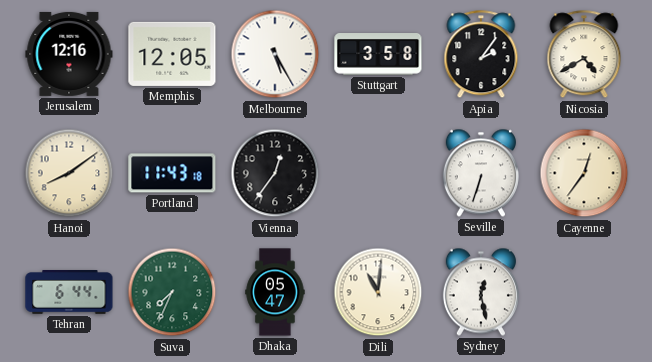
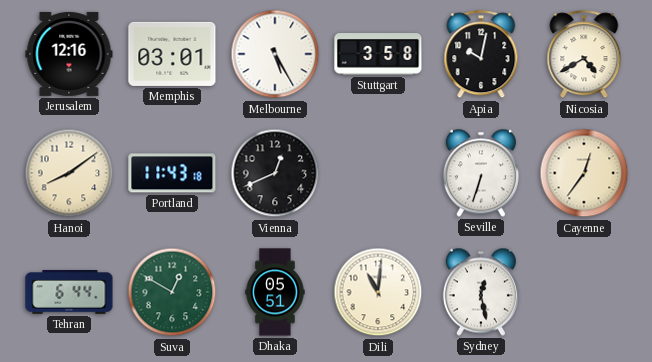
Memphis: 12:05 -> 03:01
Apia: 2:06 -> 10:02
Vienna: 12:36 -> 12:41
Suva: 7:34 -> 12:50
Dhaka: 05:47 -> 05:51
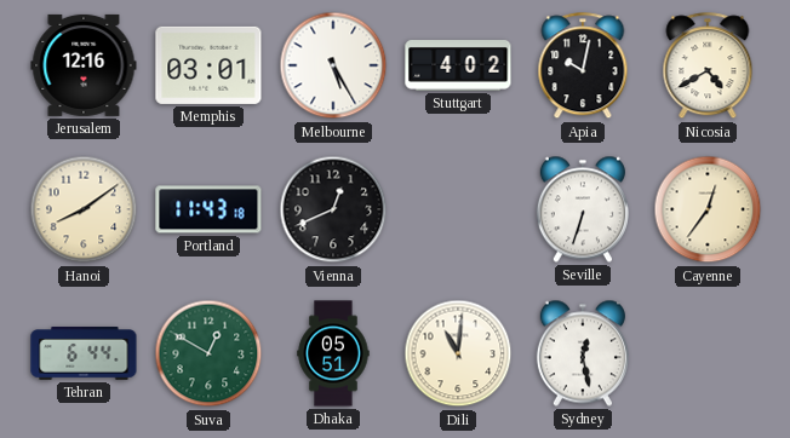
Stuttgart: 3:58 -> 4:02
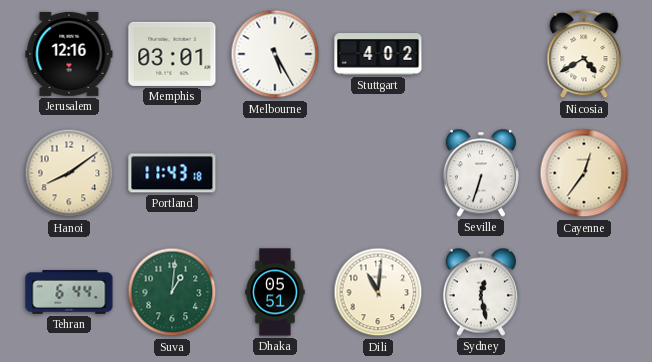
Apia: 10:02 -> none
Vienna: 12:41 -> none
Suva: 12:50 -> 1:01
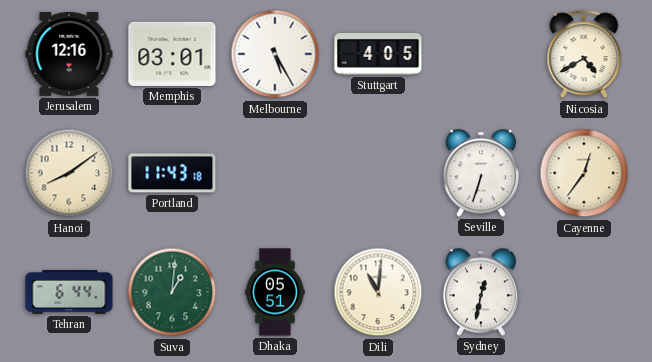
Stuttgart: 4:02 -> 4:05
Sydney: 12:28 -> 12:32
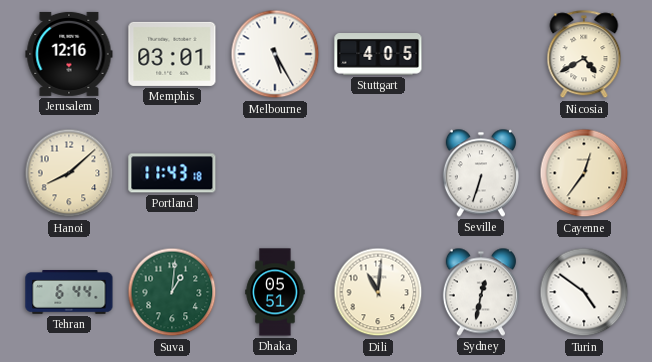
Hanoi: 8:09 -> 8:08
Turin: none -> 4:51
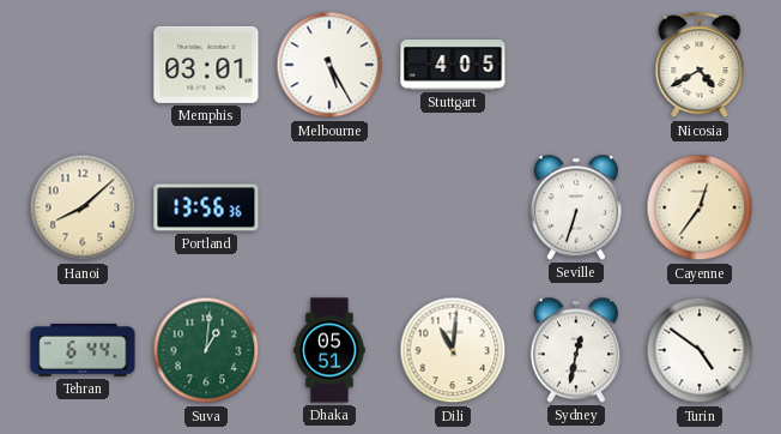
Jerusalem: 12:16 -> none
Portland: 11:43 -> 13:56
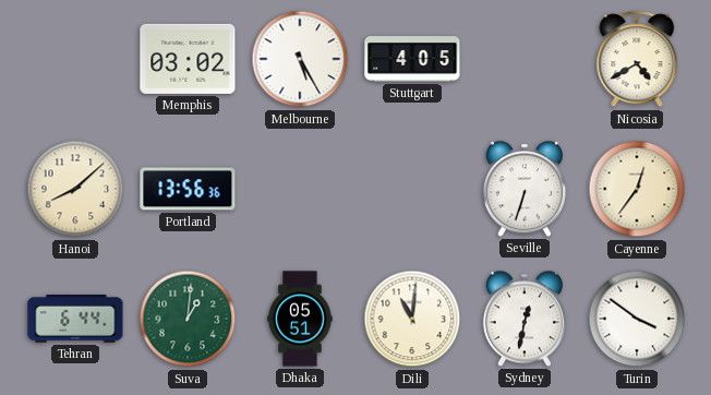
Memphis: 03:01 -> 03:02
Turin: 4:51 -> 3:51
